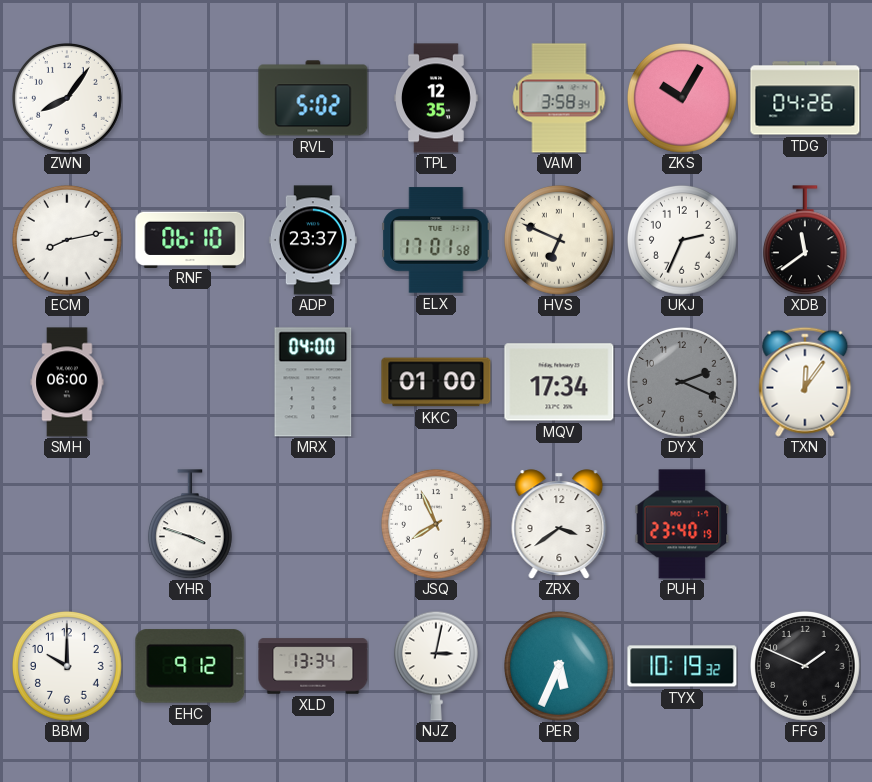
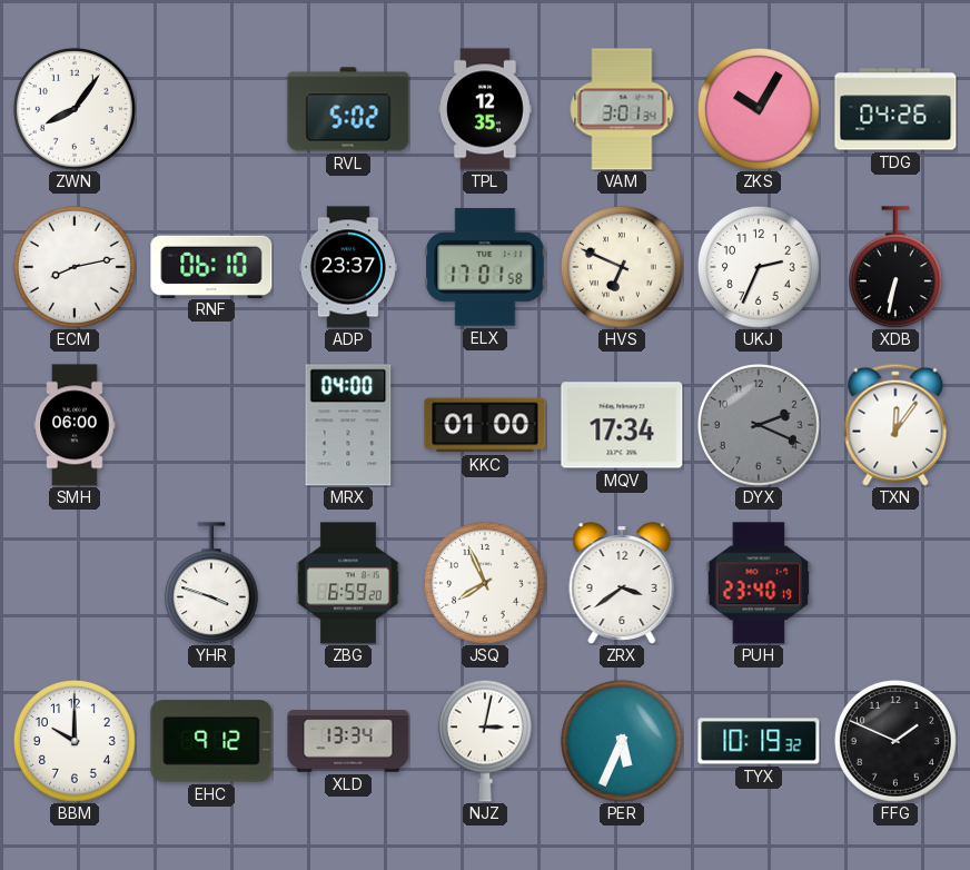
VAM: 3:58 -> 3:01
XDB: 11:39 -> 6:32
ZBG: none -> 6:59
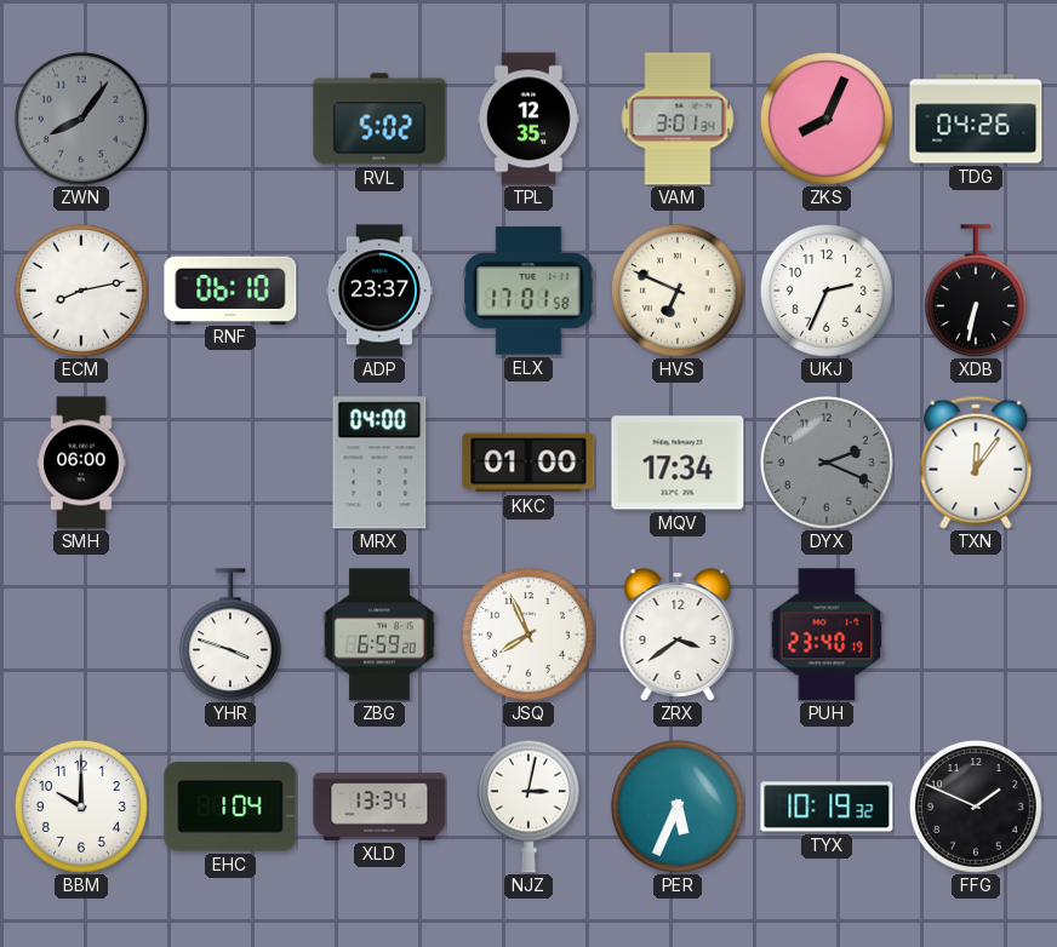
ZWN dial: white -> grey
ZKS: 10:05 -> 8:04
EHC: 9:12 -> 1:04
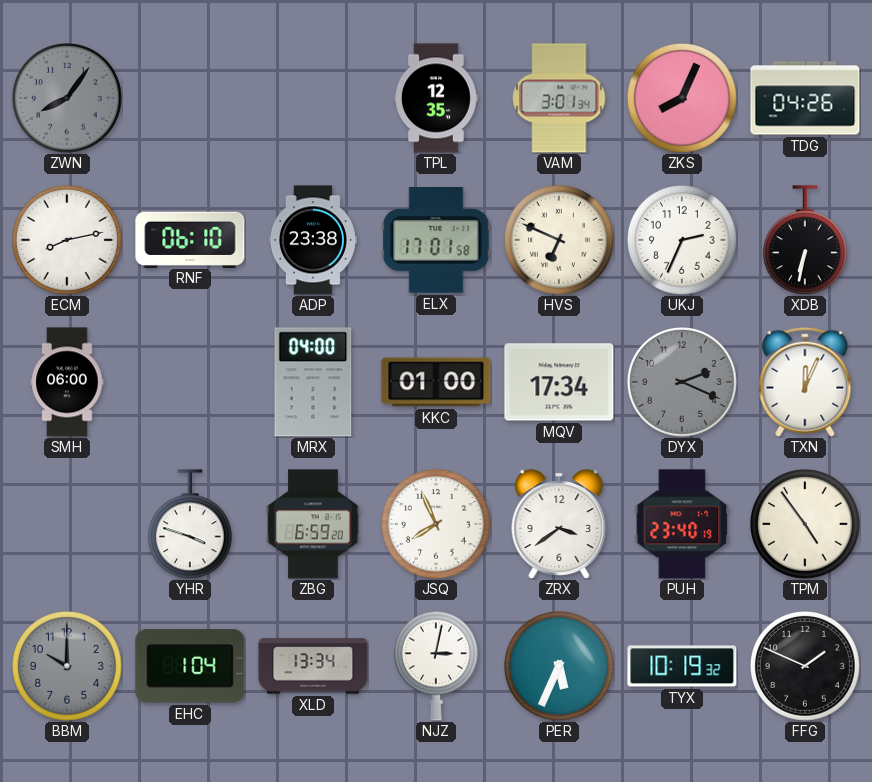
RVL: 5:02 -> none
ADP: 23:37 -> 23:38
TXN: 12:06 -> 12:04
TPM: none -> 4:54
BBM dial: white -> grey
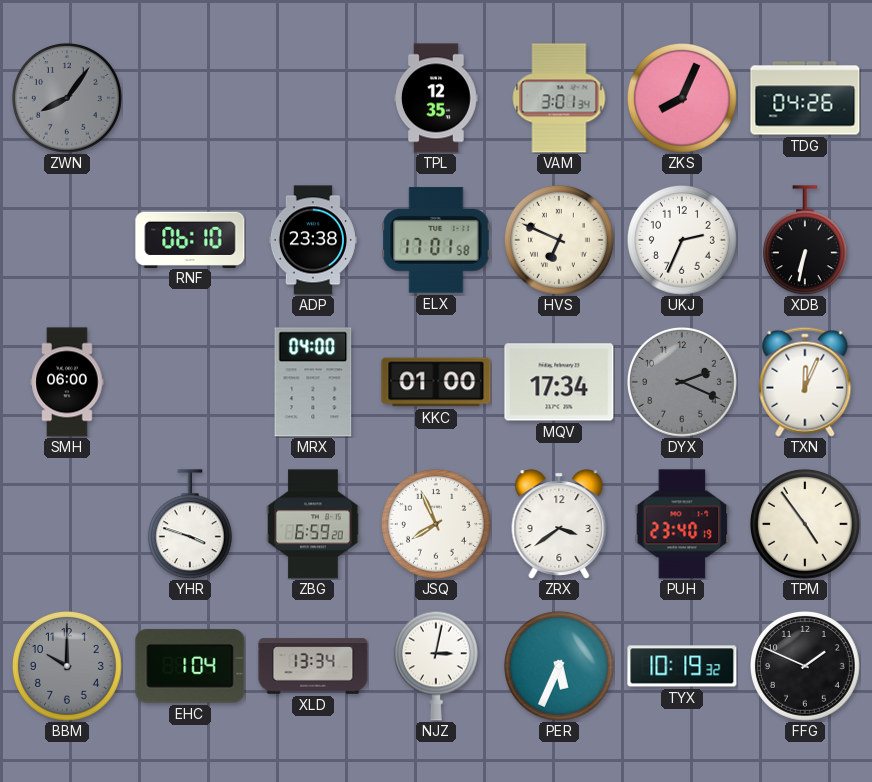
ECM: 8:13 -> none
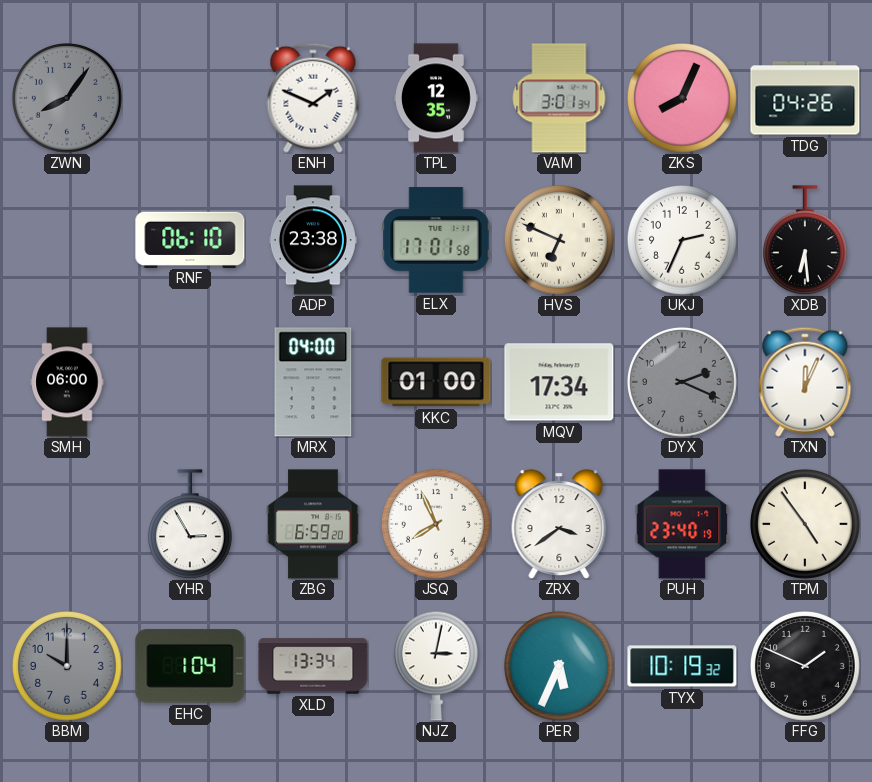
ENH: none -> 1:49
XDB: 6:32 -> 6:29
YHR: 3:48 -> 2:55
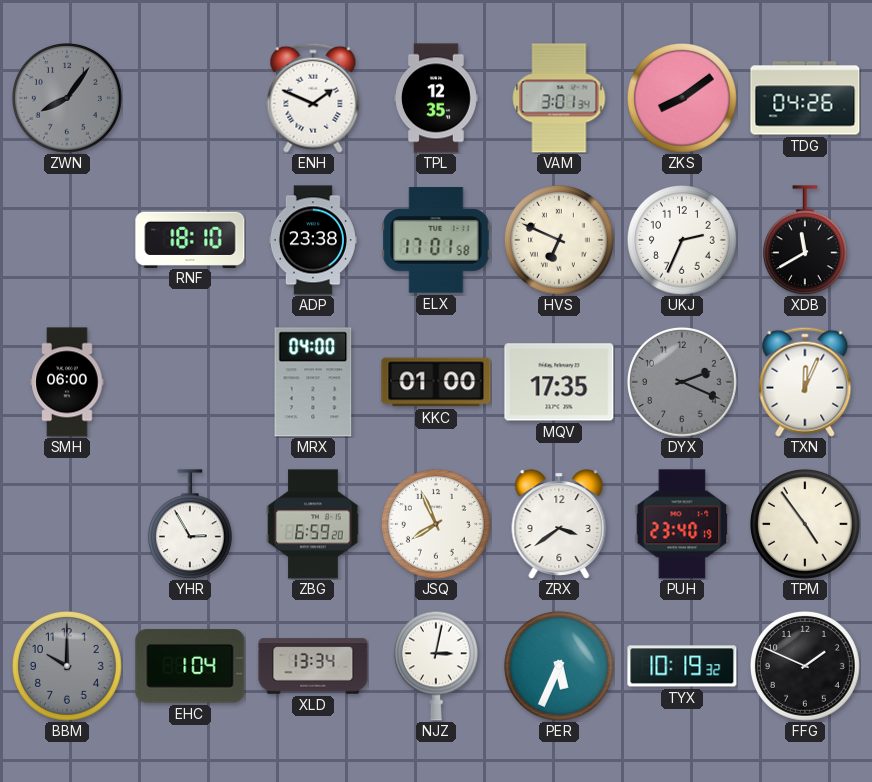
ZKS: 8:04 -> 8:09
RNF: 06:10 -> 18:10
XDB: 6:29 -> 11:40
MQV: 17:34 -> 17:35
